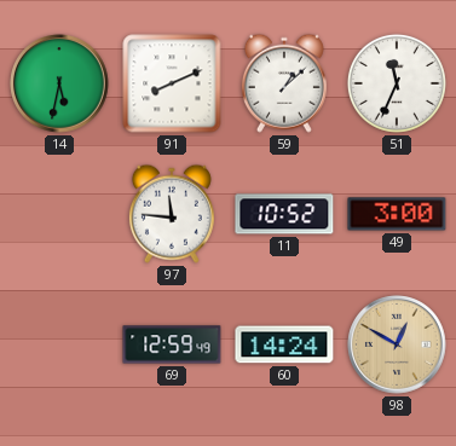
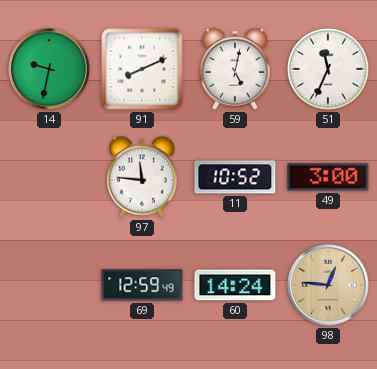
14: 5:32 -> 9:32
59: 1:08 -> 5:02
98: 12:50 -> 12:46
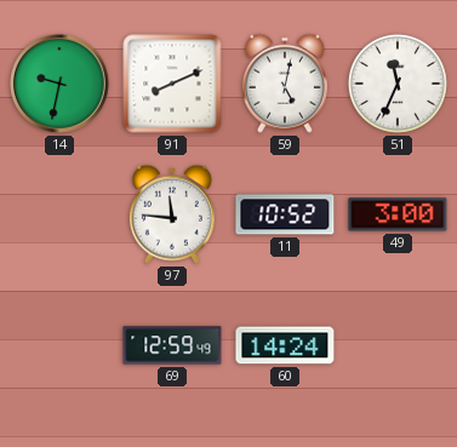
98: 12:46 -> none
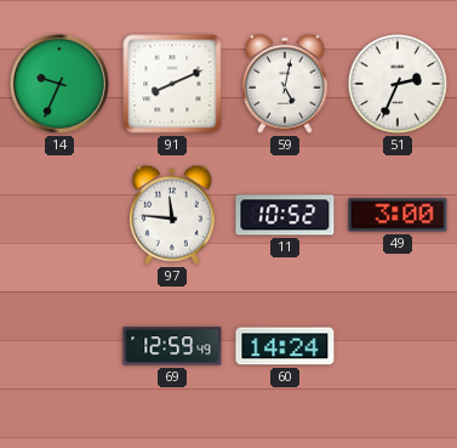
14: 9:32 -> 9:34
51: 11:34 -> 2:34
